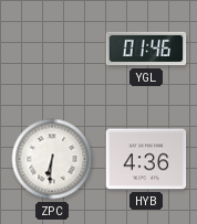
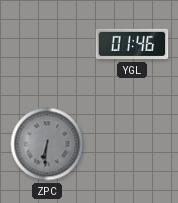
ZPC dial: white -> grey
HYB: 4:36 -> none
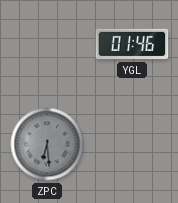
ZPC: 6:31 -> 6:29
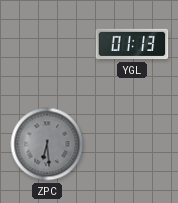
YGL: 01:46 -> 01:13
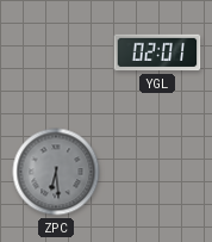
YGL: 01:13 -> 02:01
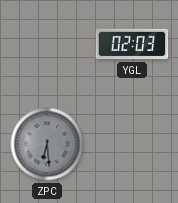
YGL: 02:01 -> 02:03
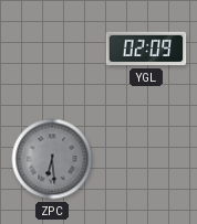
YGL: 02:03 -> 02:09
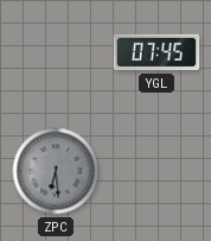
YGL: 02:09 -> 07:45
